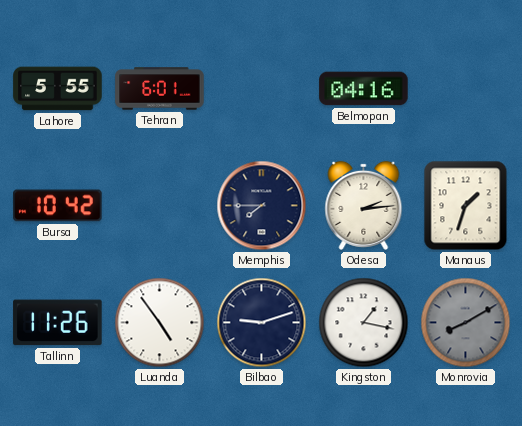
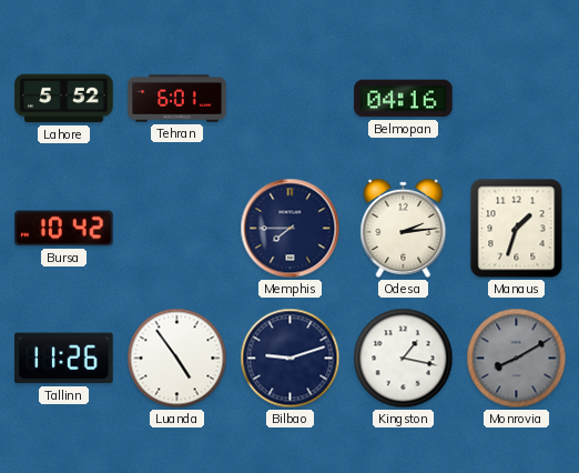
Lahore: 5:55 -> 5:52
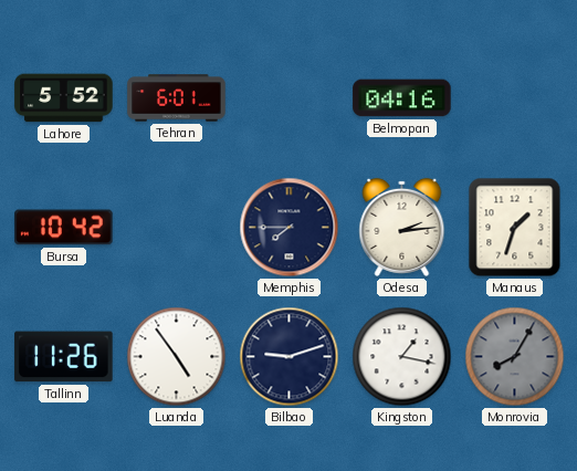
Monrovia: 8:10 -> 8:05
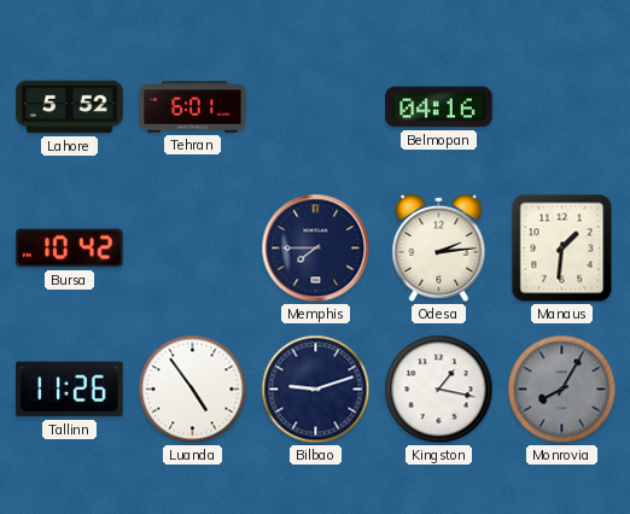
Manaus: 1:33 -> 1:31
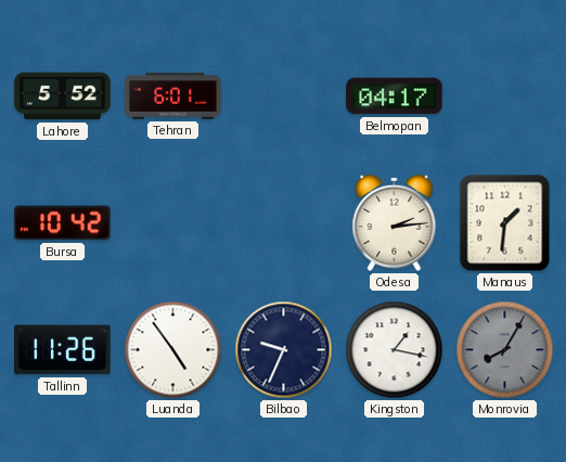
Belmopan: 04:16 -> 04:17
Memphis: 7:45 -> none
Bilbao: 9:12 -> 9:34
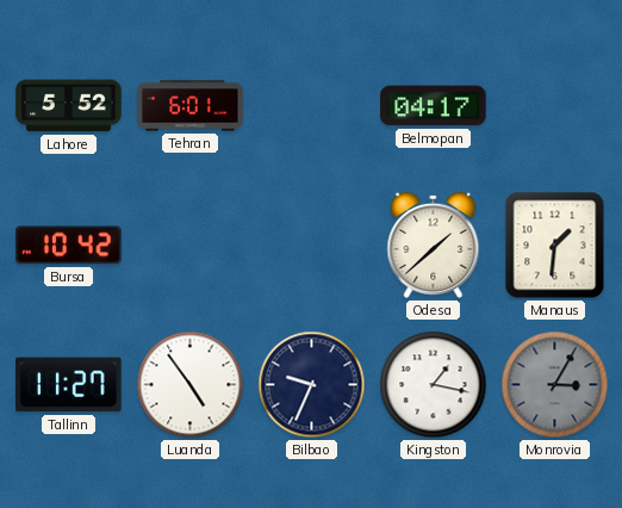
Odesa: 2:14 -> 1:38
Tallinn: 11:26 -> 11:27
Monrovia: 8:05 -> 3:05
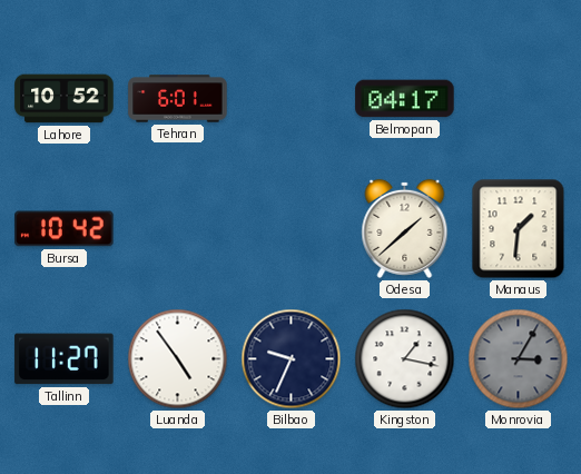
Lahore: 5:52 -> 10:52
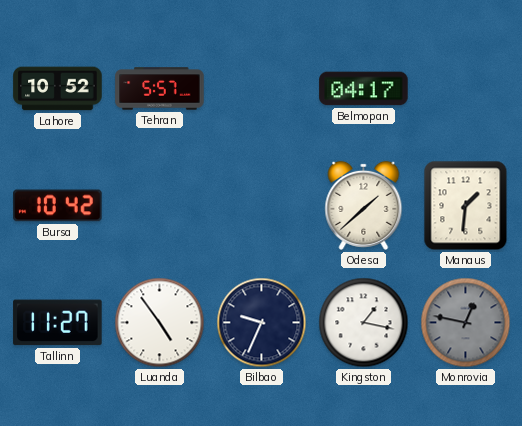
Tehran: 6:01 -> 5:57
Monrovia: 3:05 -> 12:47
